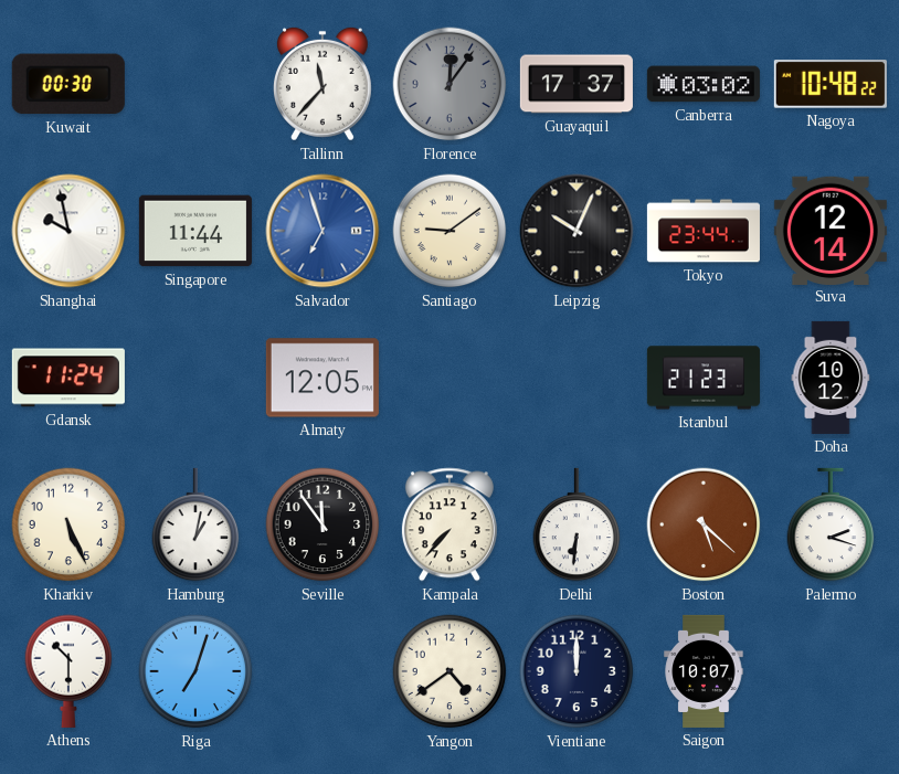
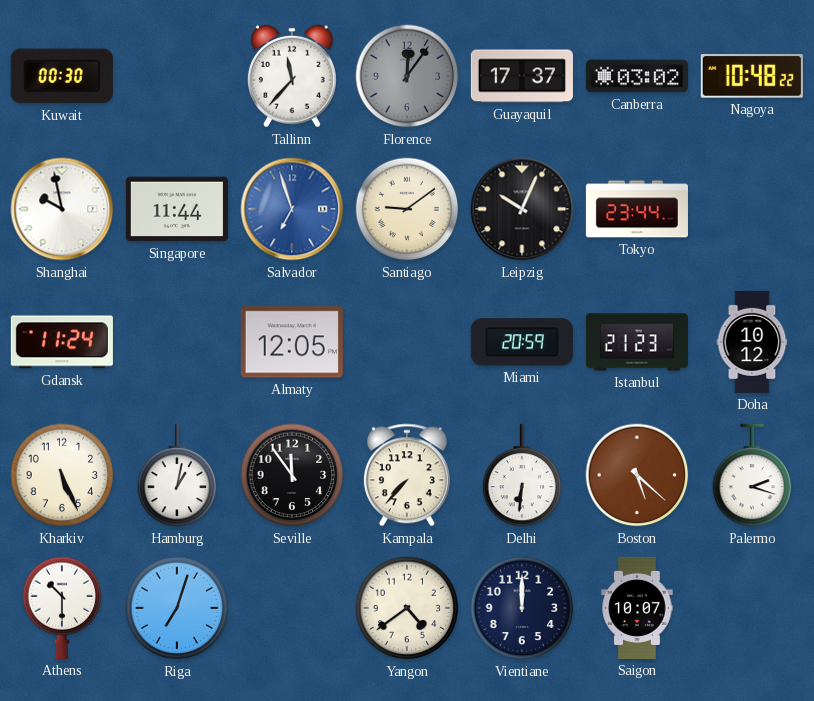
Suva: 12:14 -> none
Miami: none -> 20:59
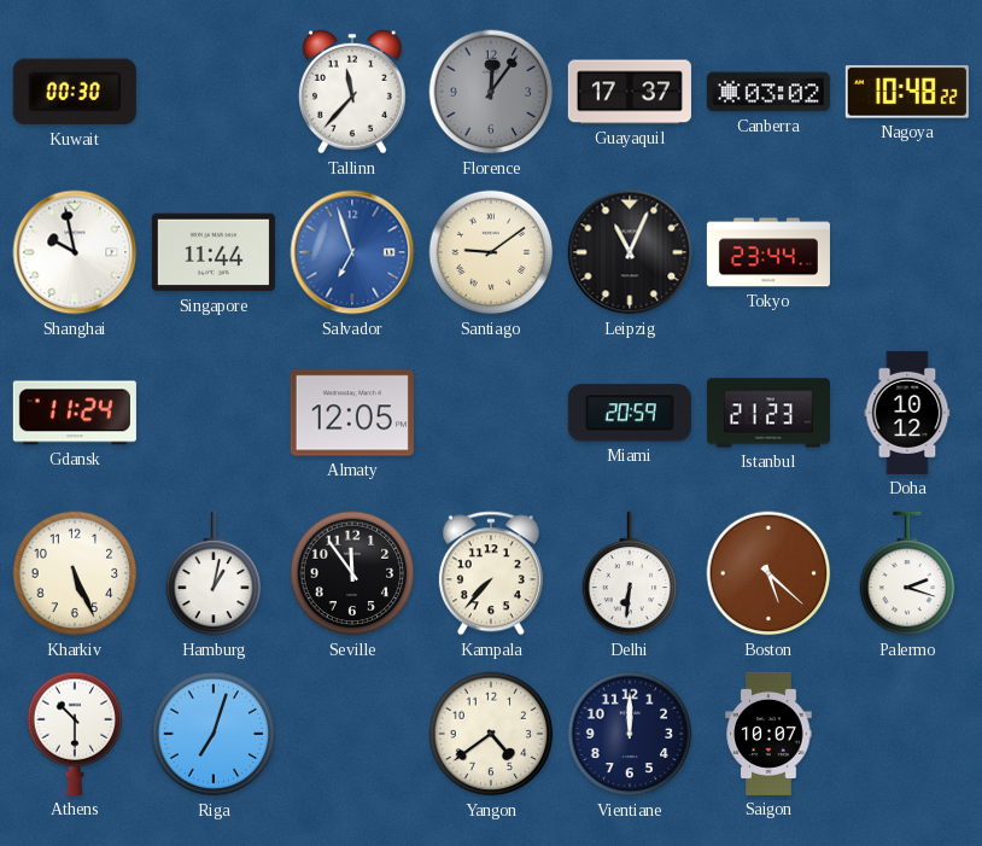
Leipzig: 10:04 -> 11:04
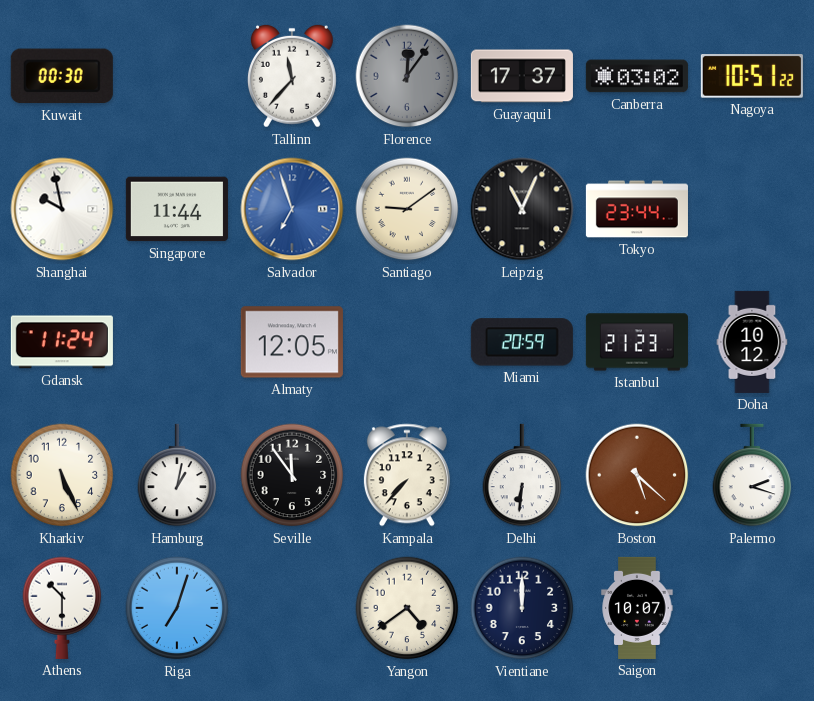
Nagoya: 10:48 -> 10:51
